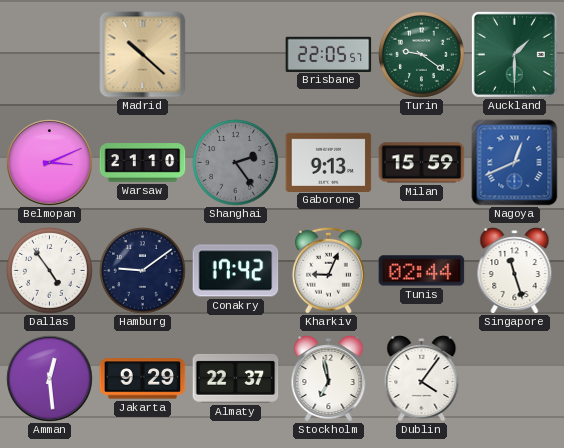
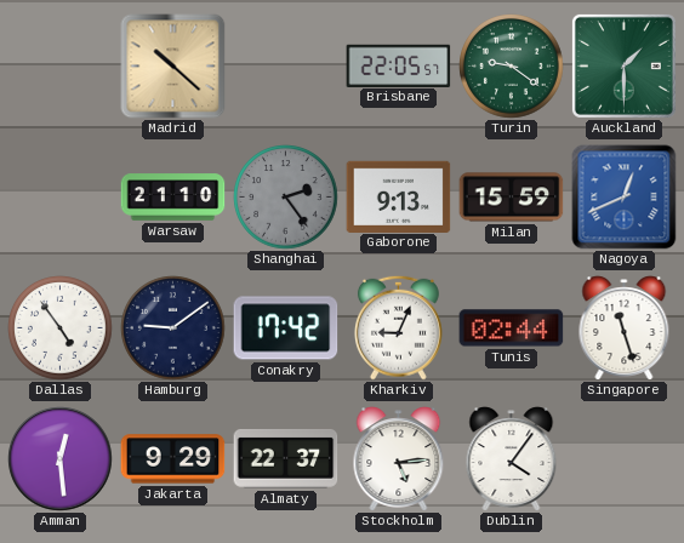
Belmopan: 3:11 -> none
Stockholm: 6:58 -> 5:14
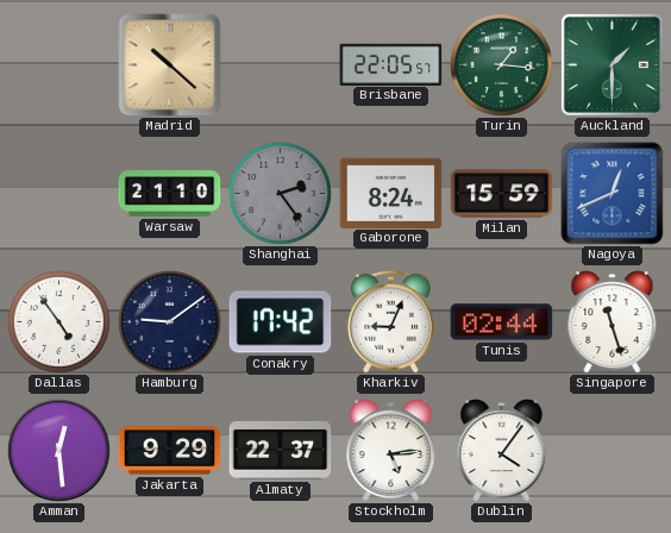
Turin: 9:21 -> 1:16
Gaborone: 9:13 -> 8:24
